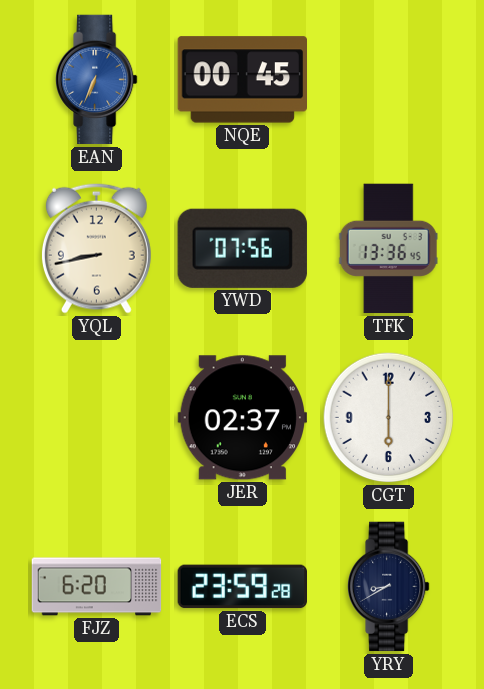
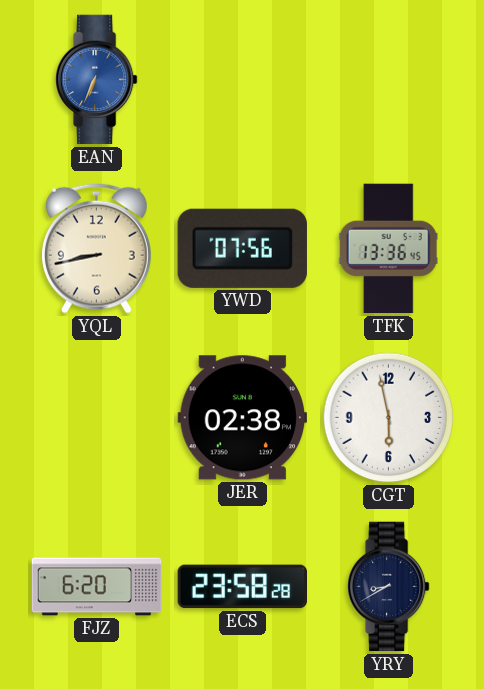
NQE: 00:45 -> none
JER: 02:37 -> 02:38
CGT: 6:00 -> 5:58
ECS: 23:59 -> 23:58
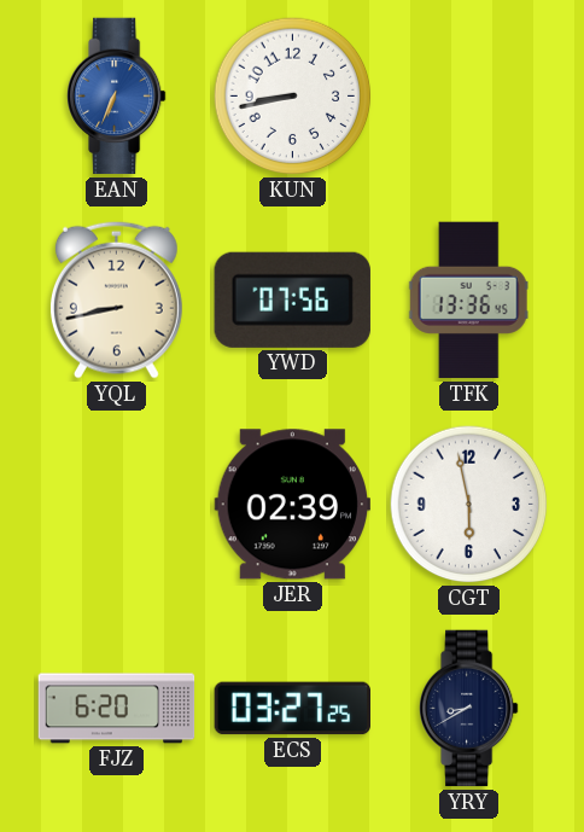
KUN: none -> 8:43
JER: 02:38 -> 02:39
ECS: 23:58 -> 03:27
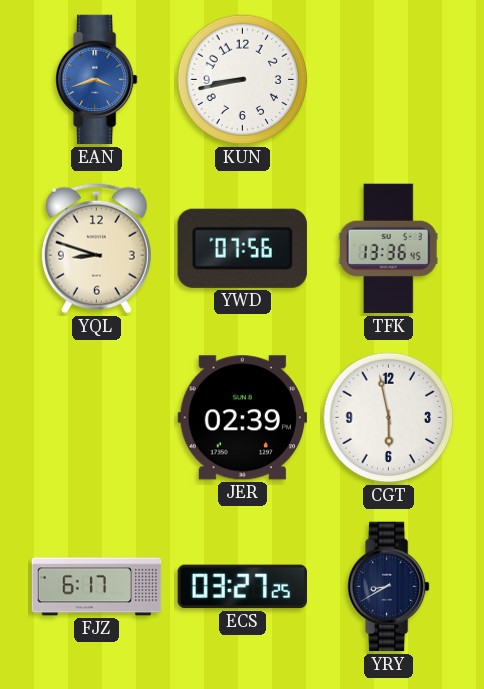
EAN: 6:34 -> 3:42
YQL: 8:43 -> 8:48
FJZ: 6:20 -> 6:17
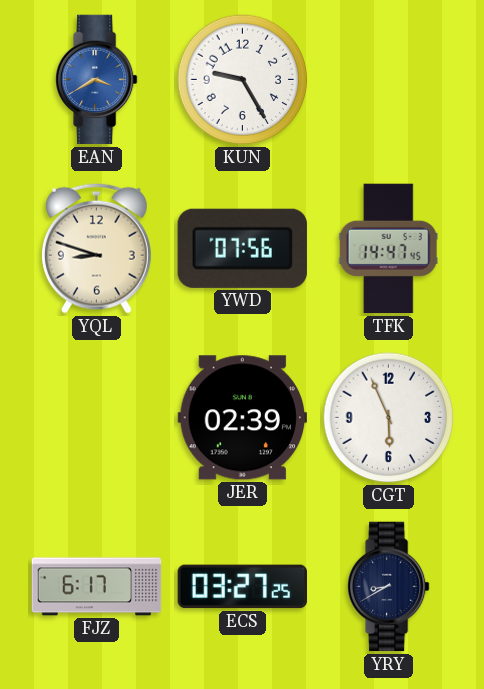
EAN: 3:42 -> 3:40
KUN: 8:43 -> 9:25
TFK: 13:36 -> 14:47
CGT: 5:58 -> 5:56
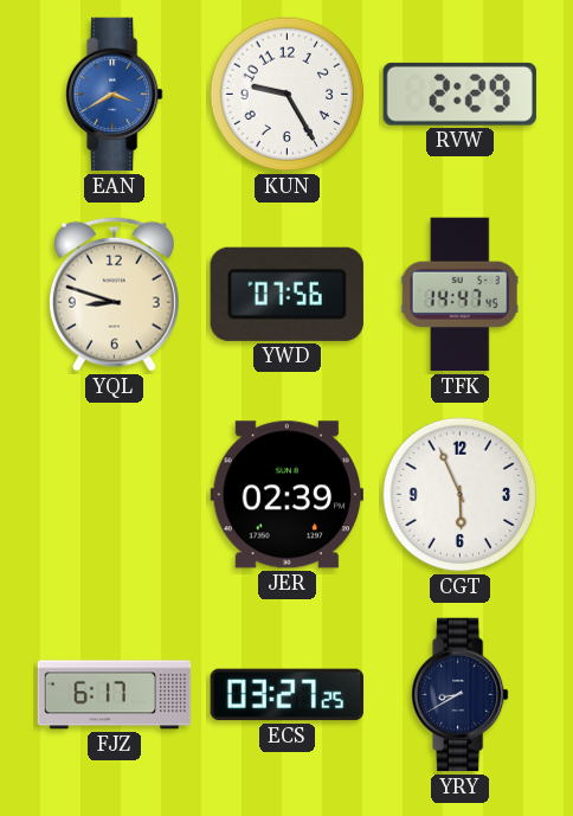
RVW: none -> 2:29
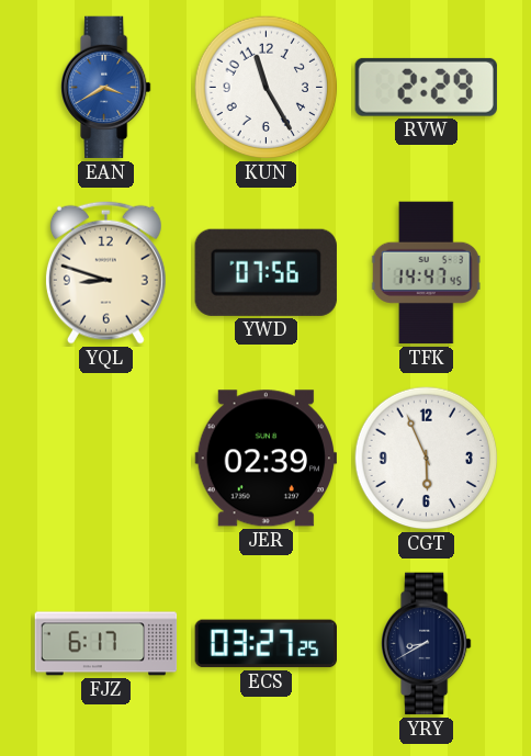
KUN: 9:25 -> 11:25
